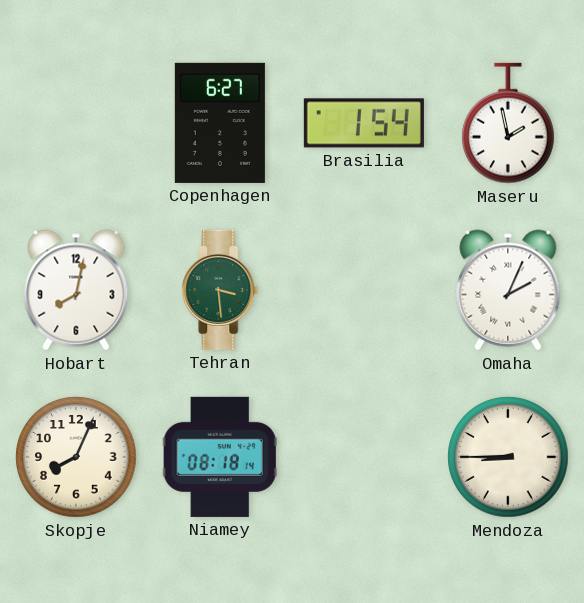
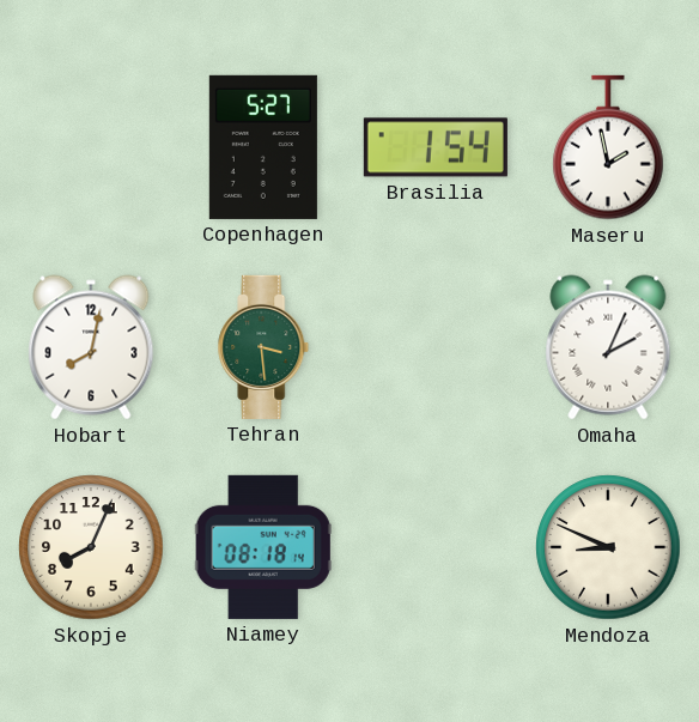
Copenhagen: 6:27 -> 5:27
Mendoza: 8:45 -> 8:49
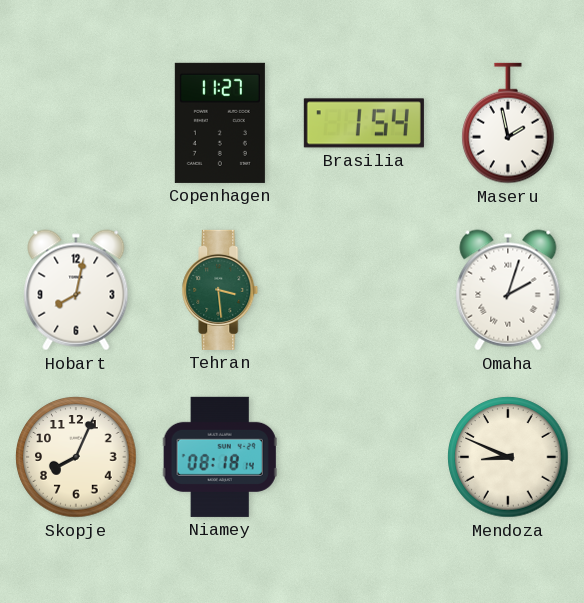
Copenhagen: 5:27 -> 11:27
Omaha: 2:04 -> 2:03
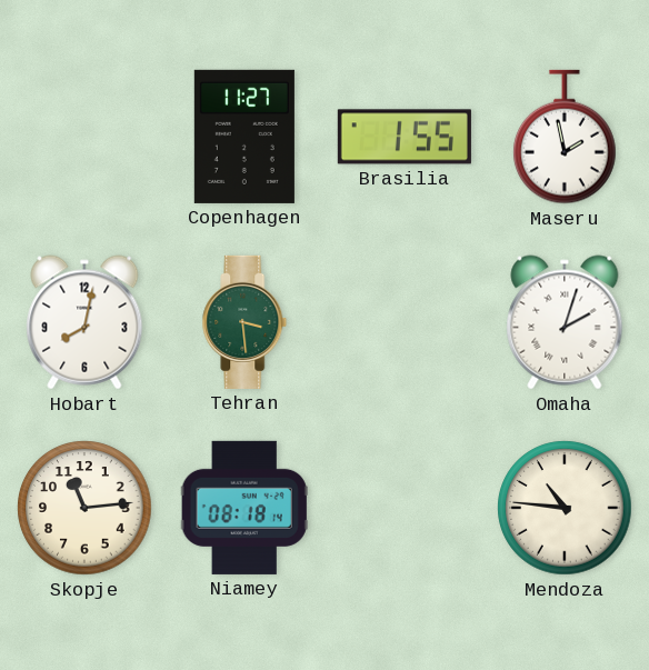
Brasilia: 1:54 -> 1:55
Skopje: 8:04 -> 11:14
Mendoza: 8:49 -> 10:46
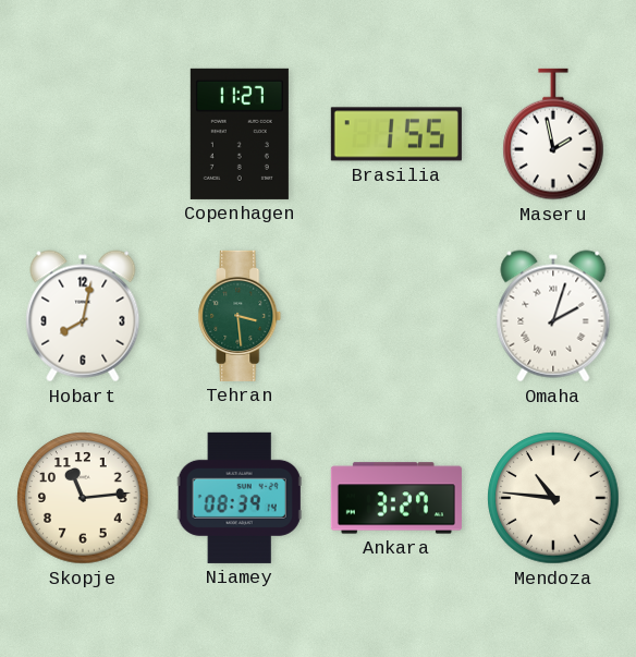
Niamey: 08:18 -> 08:39
Ankara: none -> 3:27
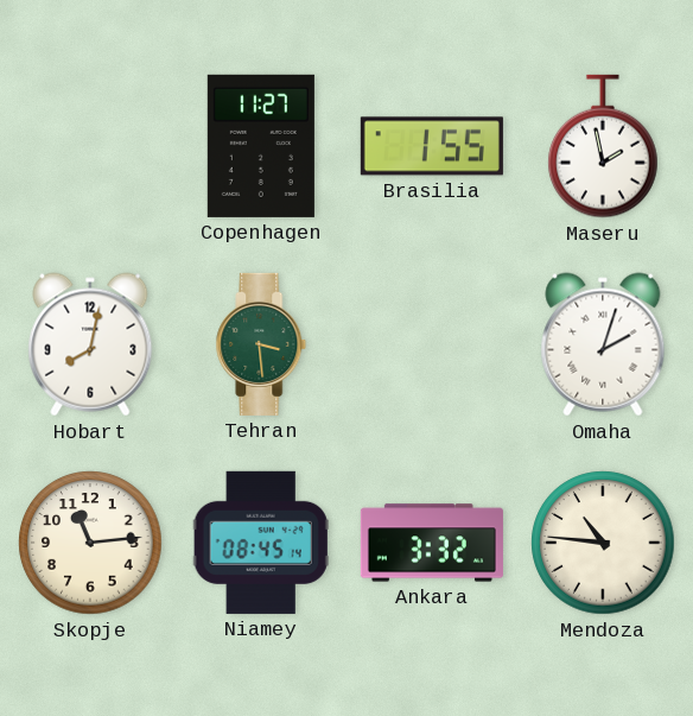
Niamey: 08:39 -> 08:45
Ankara: 3:27 -> 3:32
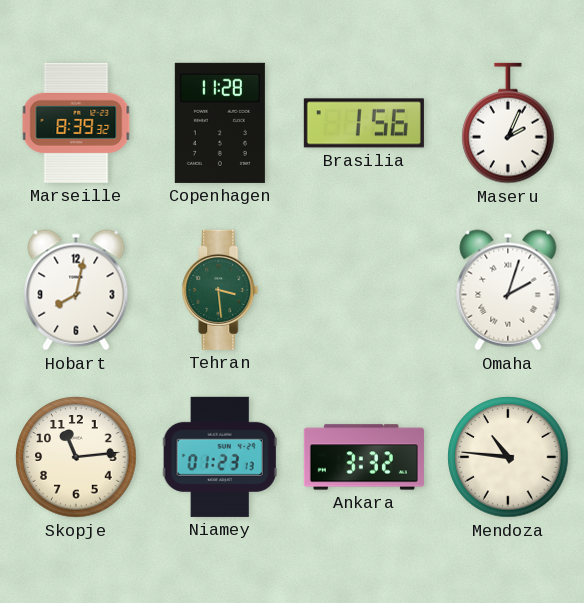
Marseille: none -> 8:39
Copenhagen: 11:27 -> 11:28
Brasilia: 1:55 -> 1:56
Maseru: 1:58 -> 2:04
Niamey: 08:45 -> 01:23
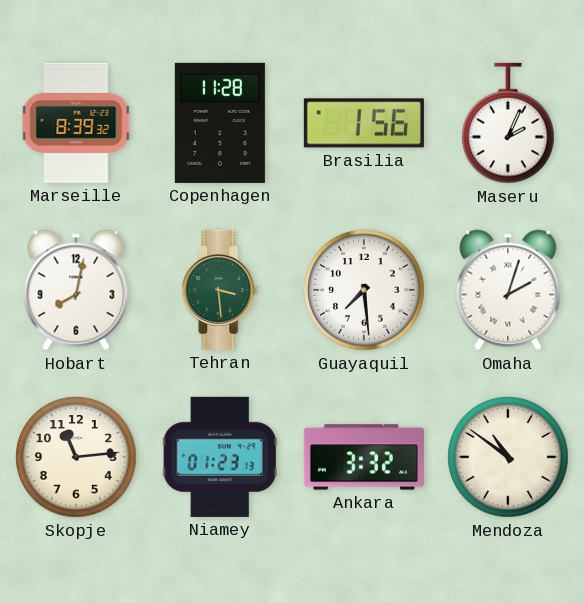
Guayaquil: none -> 7:29
Mendoza: 10:46 -> 10:51
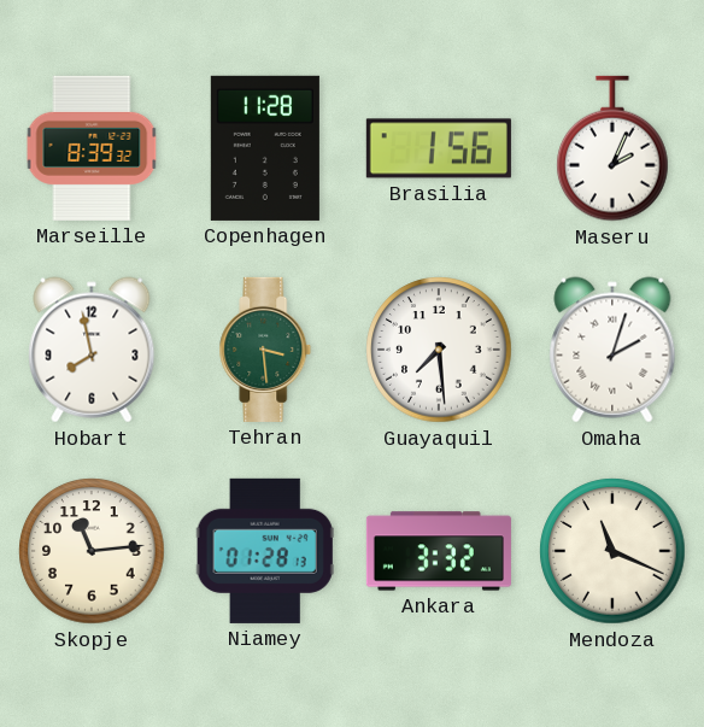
Hobart: 8:02 -> 7:58
Niamey: 01:23 -> 01:28
Mendoza: 10:51 -> 11:19
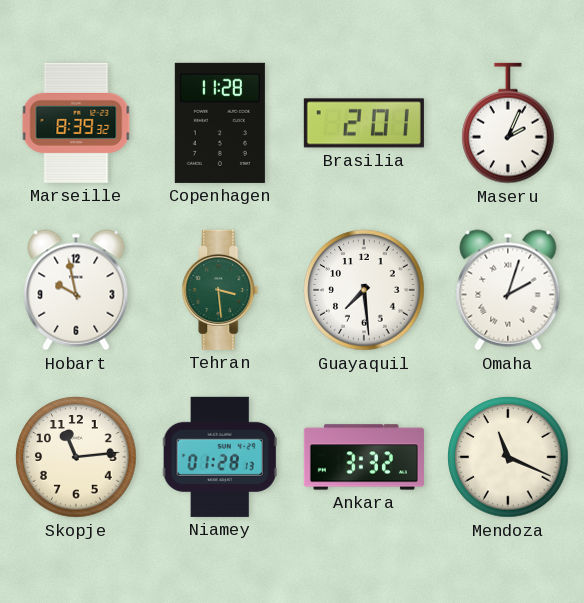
Brasilia: 1:56 -> 2:01
Hobart: 7:58 -> 9:58
